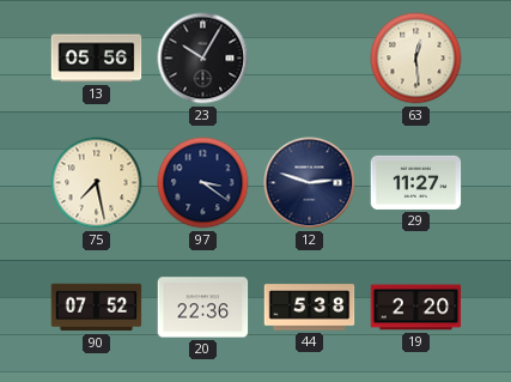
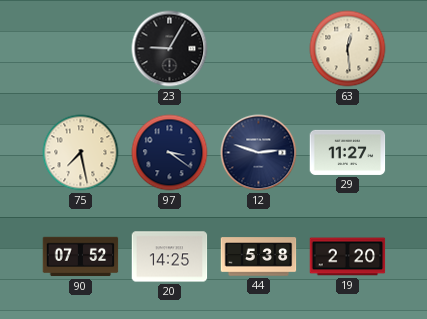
13: 05:56 -> none
23: 10:05 -> 9:05
20: 22:36 -> 14:25
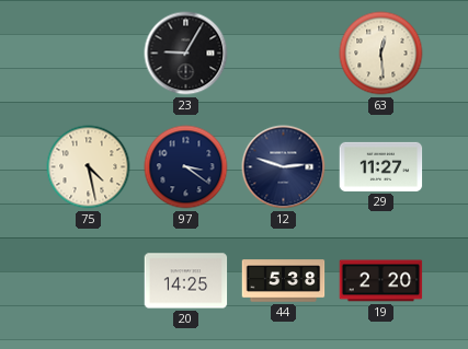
75: 7:28 -> 4:28
90: 07:52 -> none
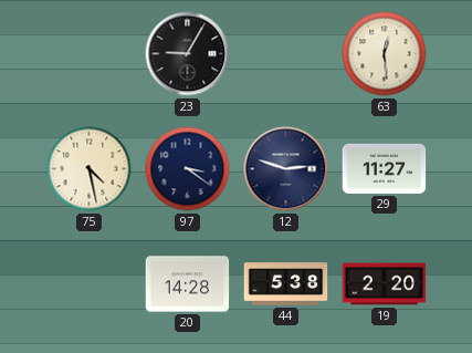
20: 14:25 -> 14:28
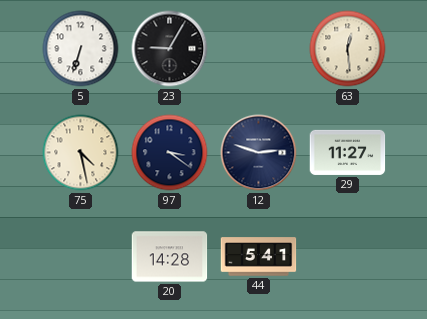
5: none -> 6:33
44: 5:38 -> 5:41
19: 2:20 -> none
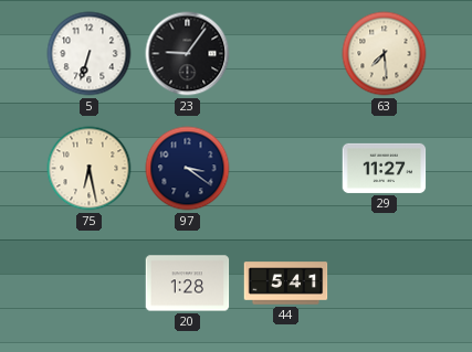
23: 9:05 -> 9:06
63: 12:29 -> 7:29
75: 4:28 -> 6:28
12: 2:48 -> none
20: 14:28 -> 1:28
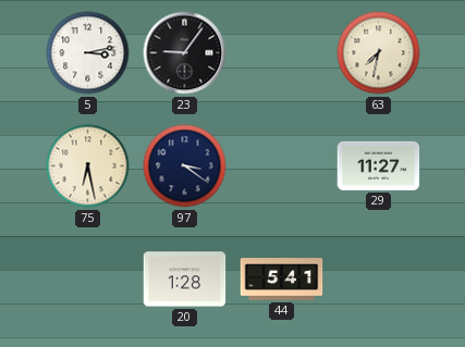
5: 6:33 -> 3:13
63: 7:29 -> 7:32
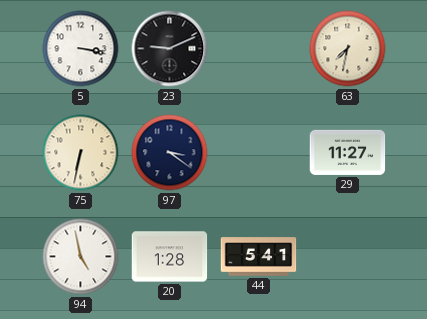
5: 3:13 -> 3:17
23: 9:06 -> 9:11
75: 6:28 -> 6:32
94: none -> 4:58
